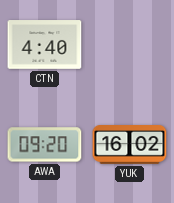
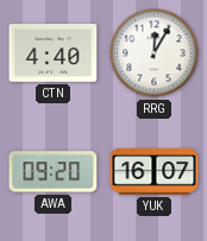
RRG: none -> 12:05
YUK: 16:02 -> 16:07
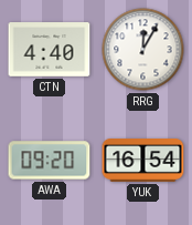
YUK: 16:07 -> 16:54
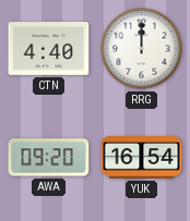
RRG: 12:05 -> 12:00
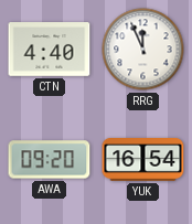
RRG: 12:00 -> 11:56
